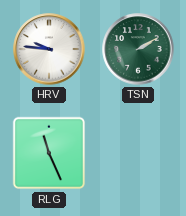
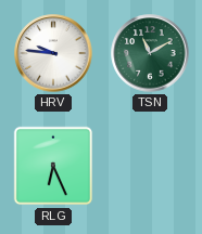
TSN: 2:10 -> 11:10
RLG: 11:26 -> 6:26
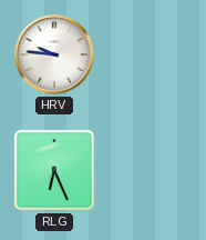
TSN: 11:10 -> none
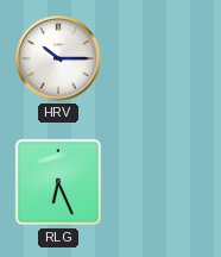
HRV: 9:46 -> 10:15
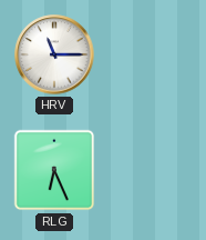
HRV: 10:15 -> 11:15
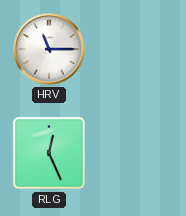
RLG: 6:26 -> 12:26
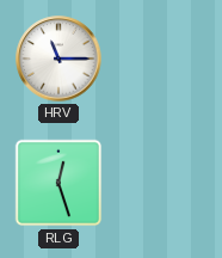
RLG: 12:26 -> 12:27
